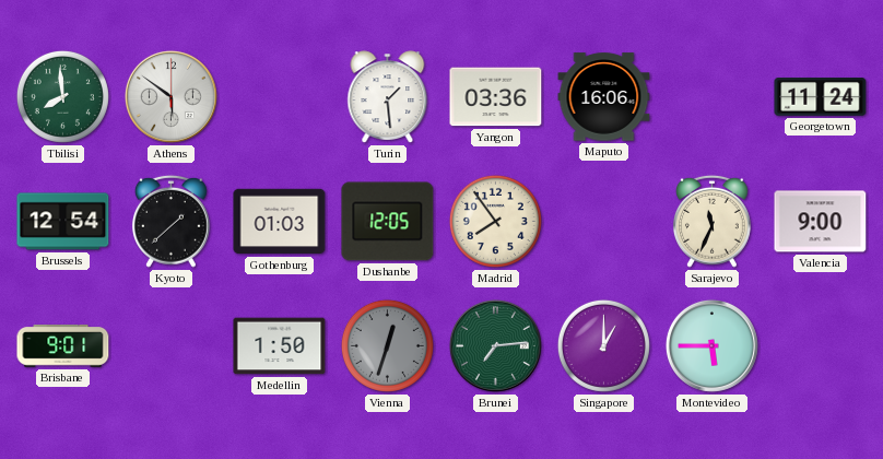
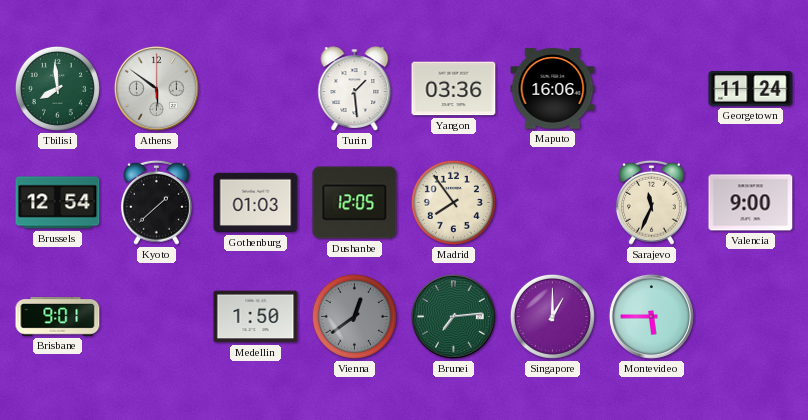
Vienna: 12:33 -> 12:39
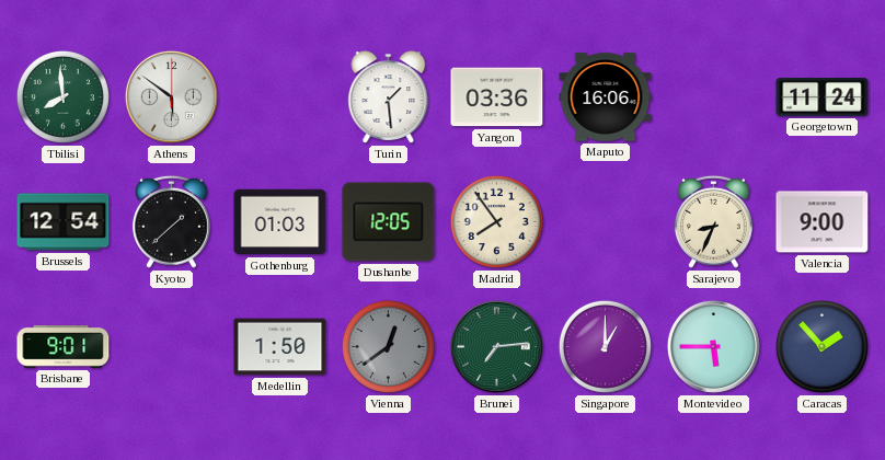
Sarajevo: 11:34 -> 8:34
Caracas: none -> 1:53
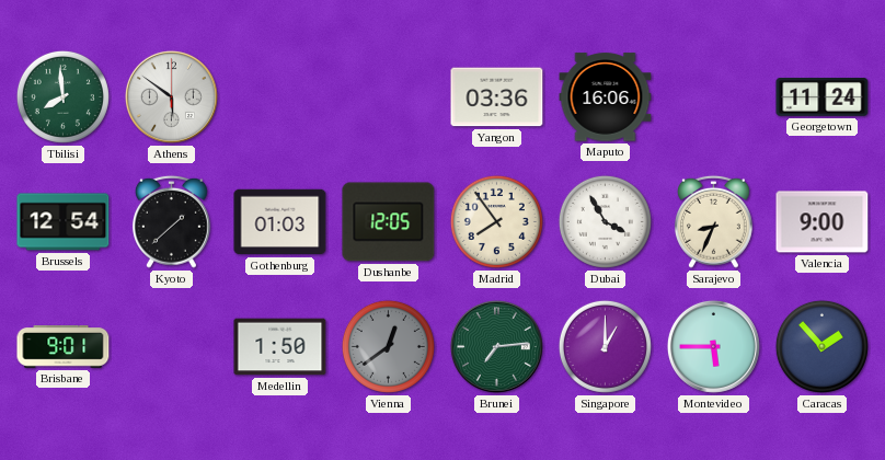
Turin: 1:29 -> none
Dubai: none -> 3:55
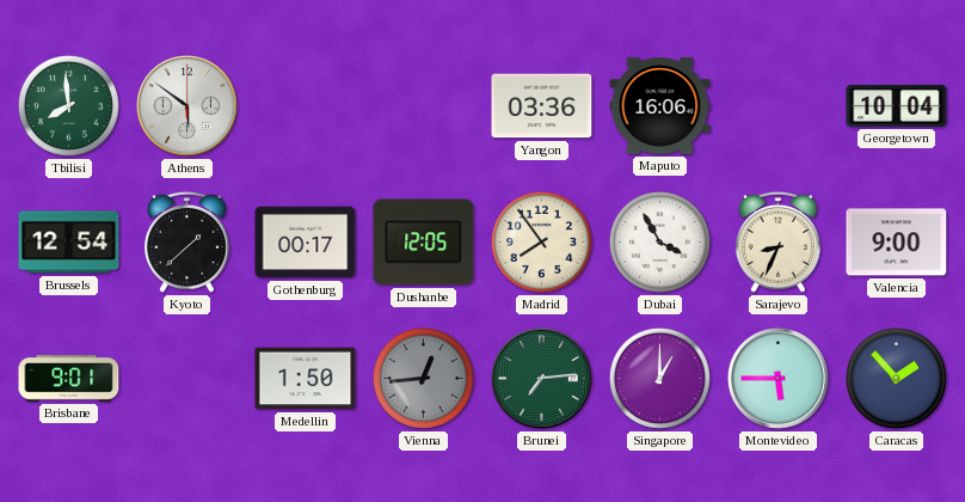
Georgetown: 11:24 -> 10:04
Gothenburg: 01:03 -> 00:17
Vienna: 12:39 -> 12:44
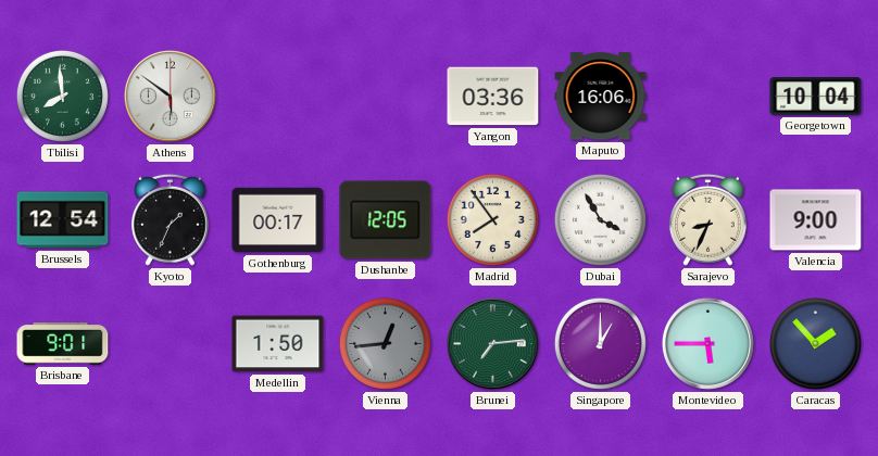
Kyoto: 1:38 -> 1:34
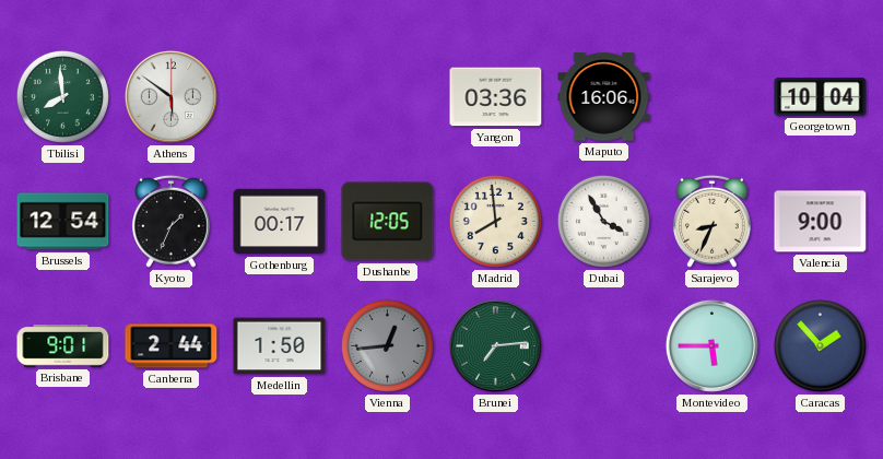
Madrid: 7:54 -> 7:59
Canberra: none -> 2:44
Singapore: 1:00 -> none
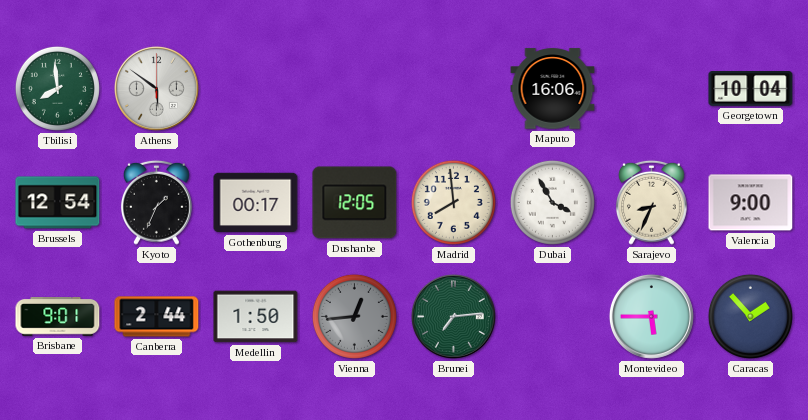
Yangon: 03:36 -> none
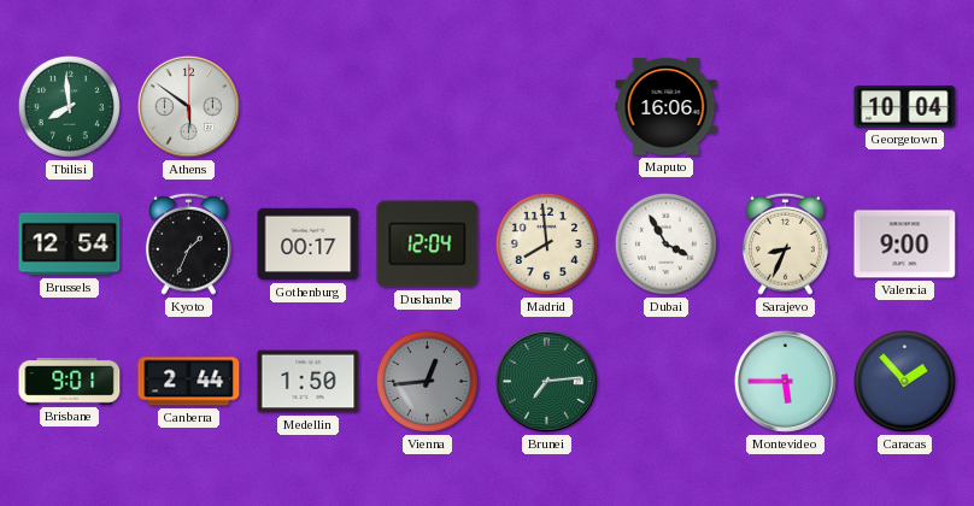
Dushanbe: 12:05 -> 12:04
